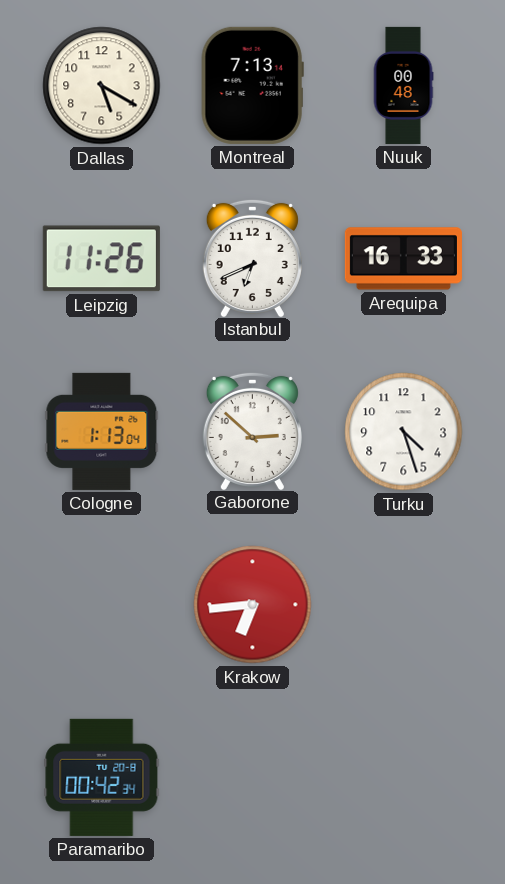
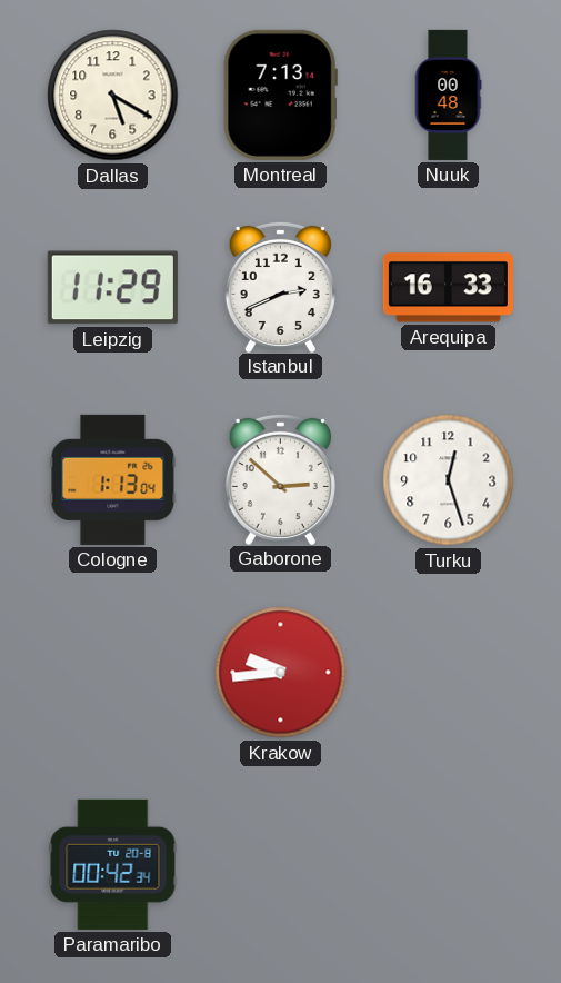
Leipzig: 11:26 -> 11:29
Istanbul: 6:41 -> 2:41
Turku: 4:27 -> 12:27
Krakow: 6:44 -> 9:44
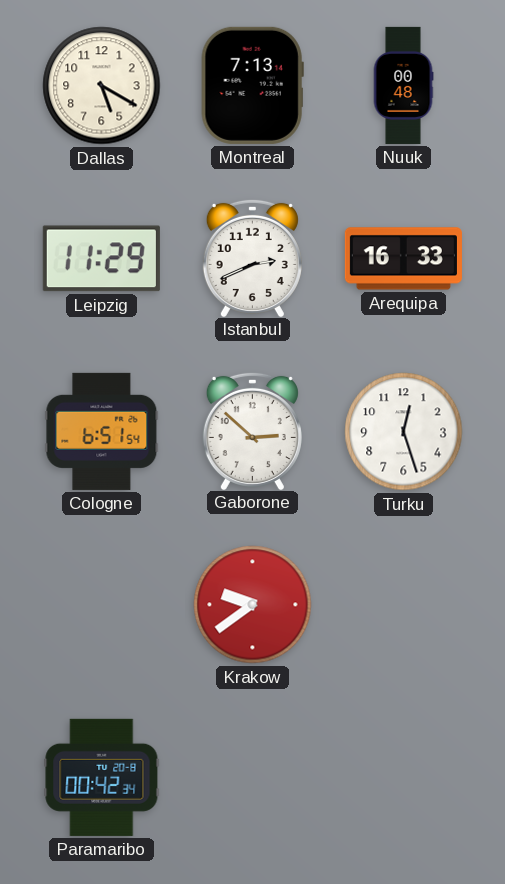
Cologne: 1:13 -> 6:51
Krakow: 9:44 -> 9:39
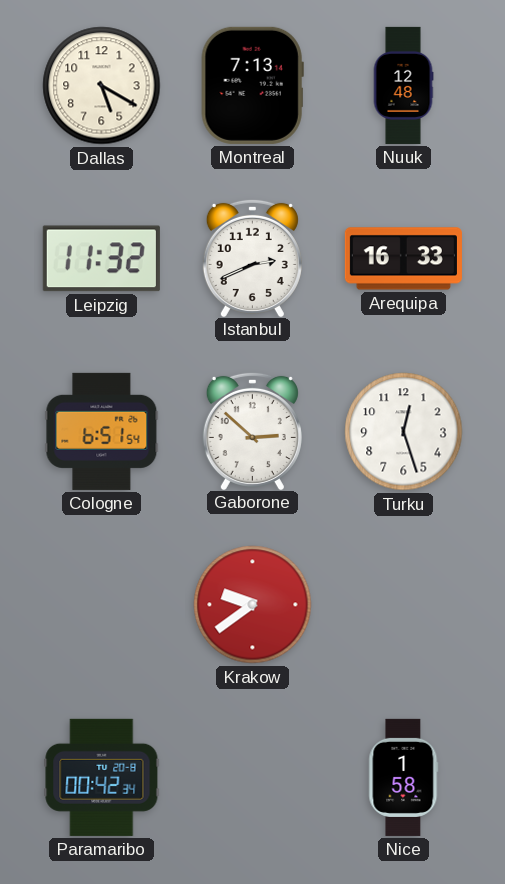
Nuuk: 00:48 -> 12:48
Leipzig: 11:29 -> 11:32
Nice: none -> 1:58
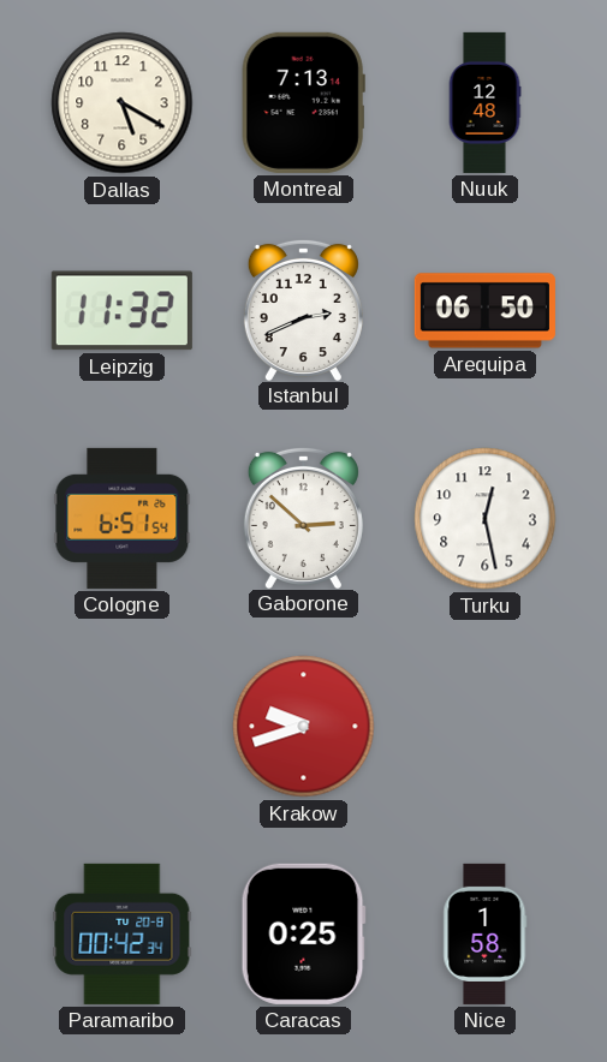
Arequipa: 16:33 -> 06:50
Turku: 12:27 -> 12:28
Krakow: 9:39 -> 9:42
Caracas: none -> 0:25
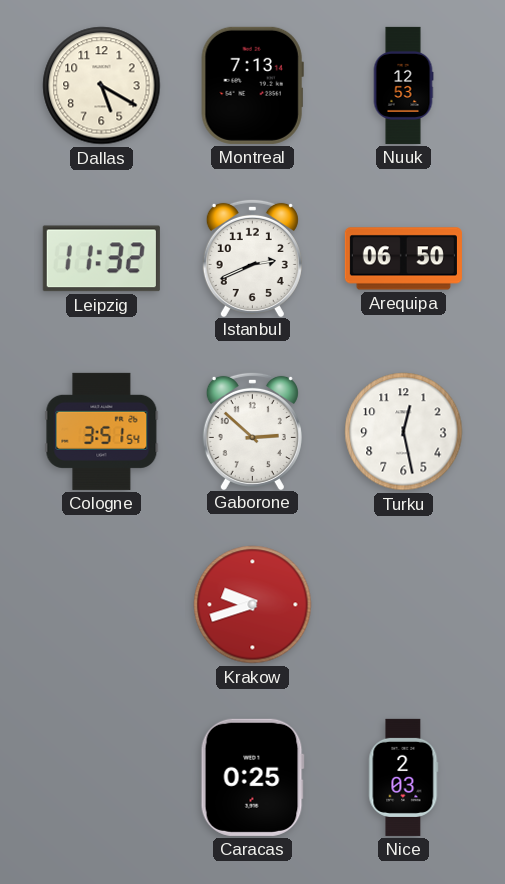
Nuuk: 12:48 -> 12:53
Cologne: 6:51 -> 3:51
Paramaribo: 00:42 -> none
Nice: 1:58 -> 2:03
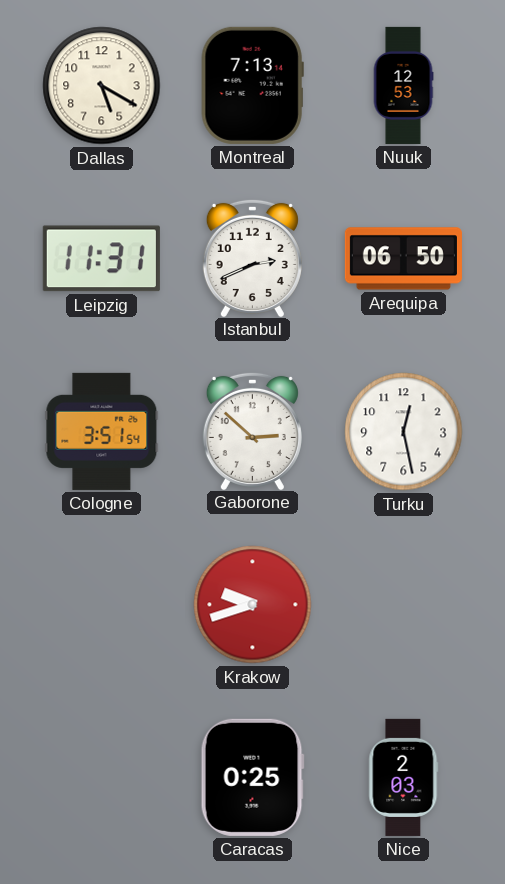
Leipzig: 11:32 -> 11:31
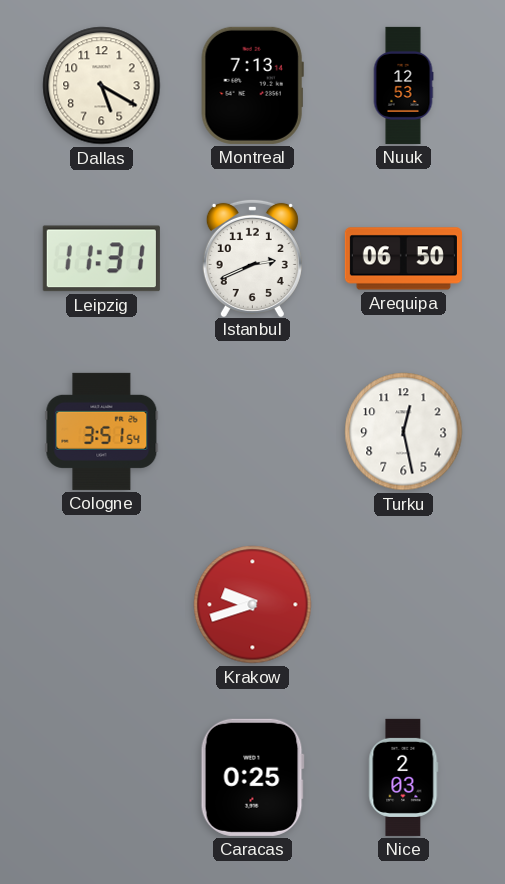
Gaborone: 2:52 -> none
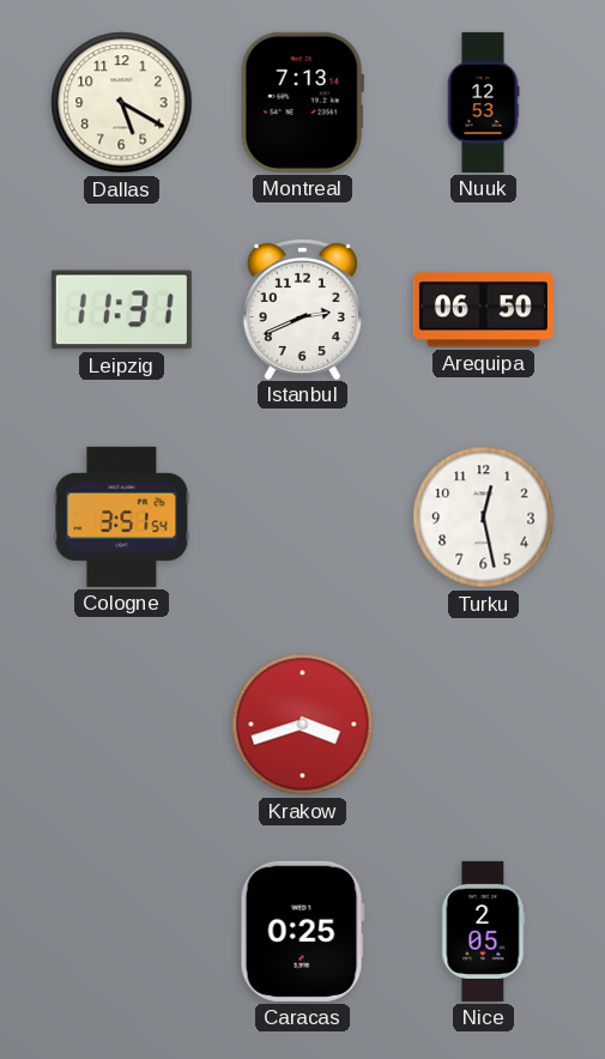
Krakow: 9:42 -> 3:42
Nice: 2:03 -> 2:05
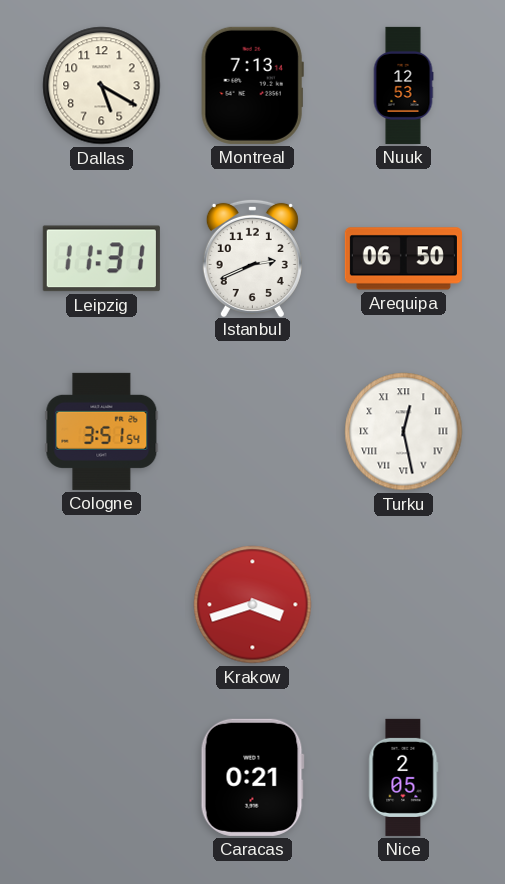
Turku numerals: Arabic -> Roman
Caracas: 0:25 -> 0:21
